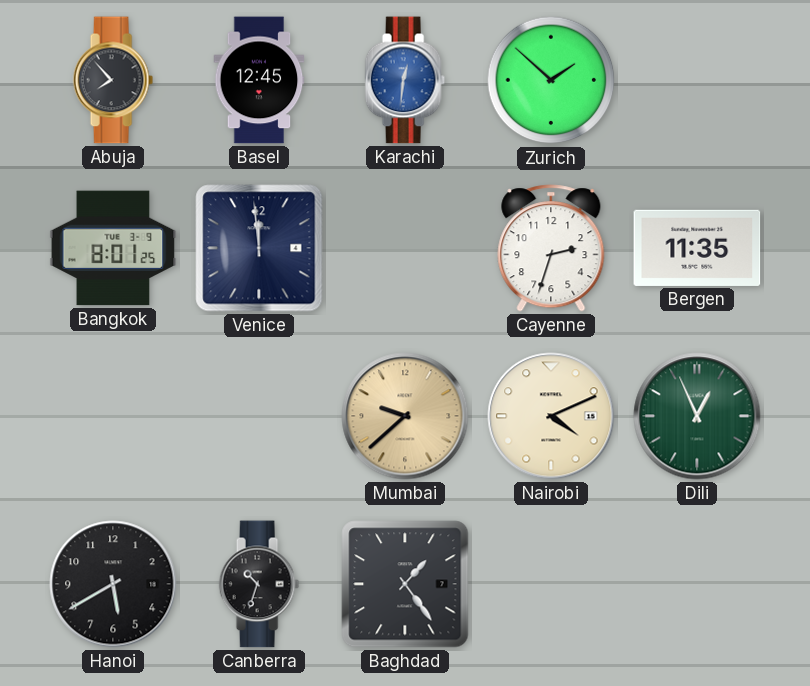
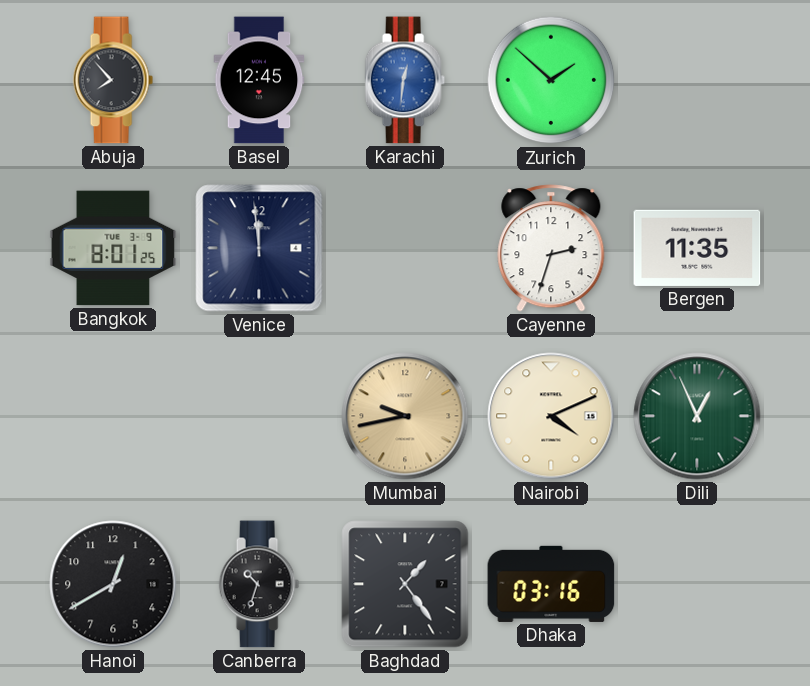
Mumbai: 9:38 -> 9:43
Hanoi: 5:40 -> 12:40
Dhaka: none -> 03:16
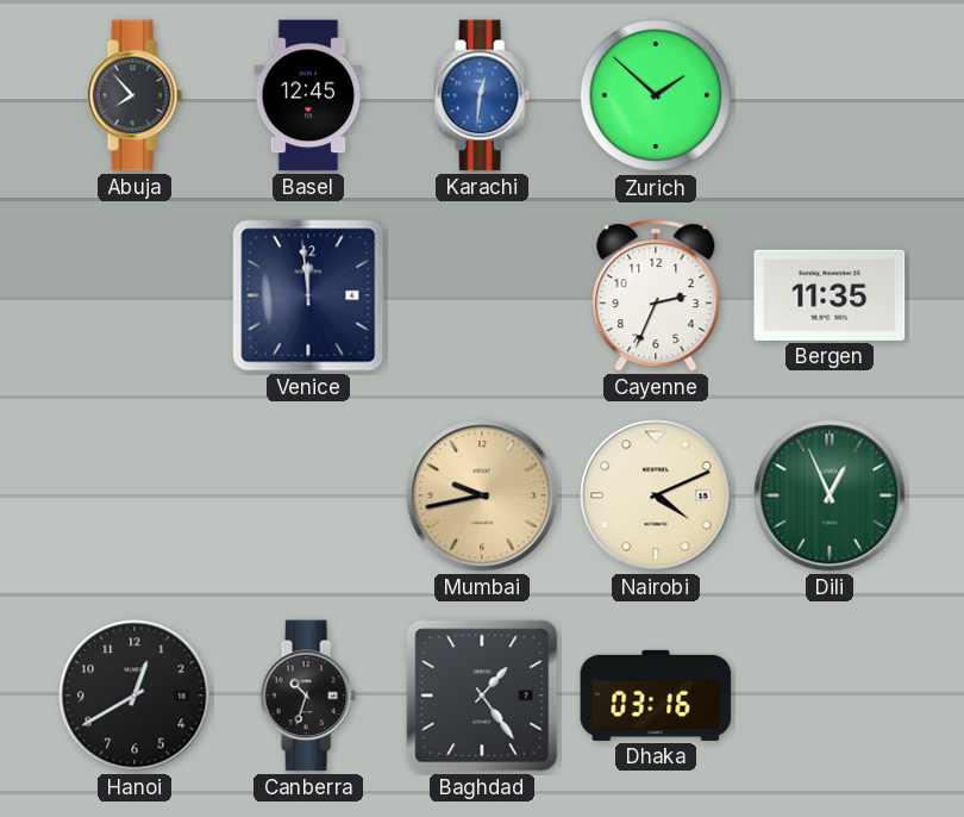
Bangkok: 8:01 -> none
Cayenne: 2:33 -> 2:34
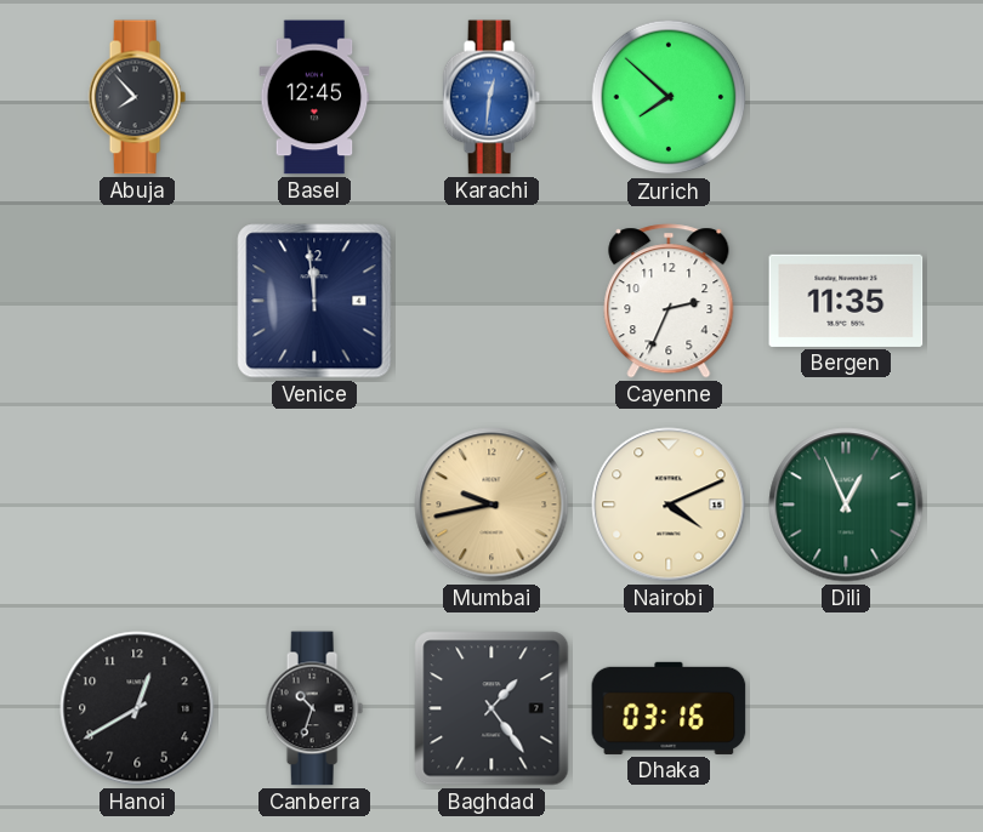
Zurich: 1:52 -> 7:52
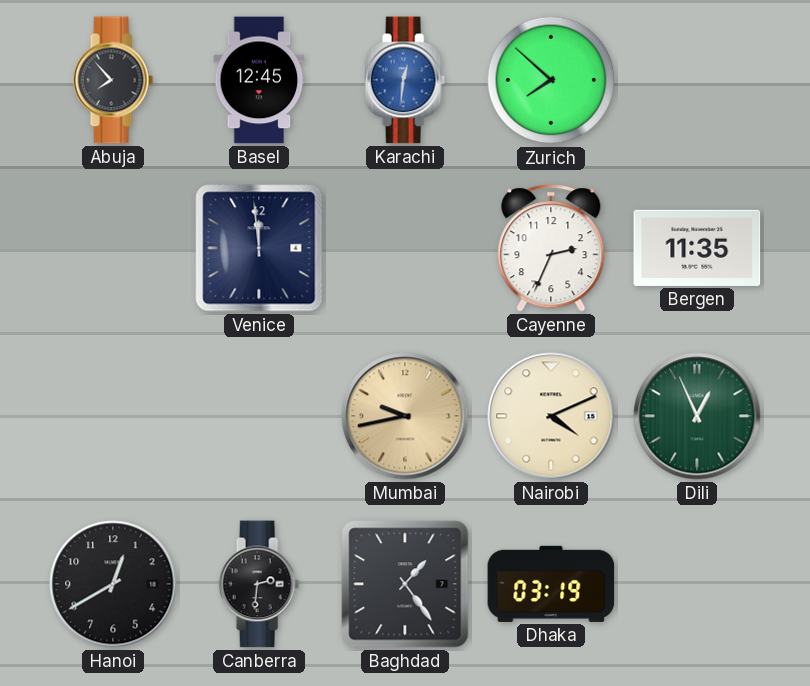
Canberra: 10:33 -> 2:31
Dhaka: 03:16 -> 03:19
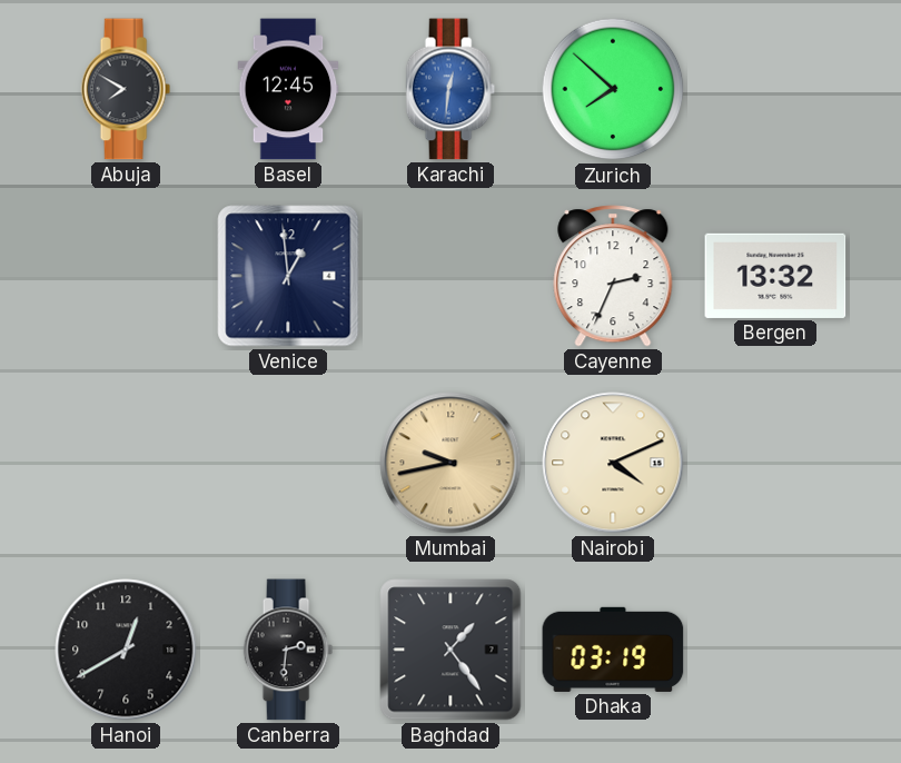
Abuja: 7:53 -> 7:50
Venice: 11:59 -> 12:59
Bergen: 11:35 -> 13:32
Dili: 12:56 -> none
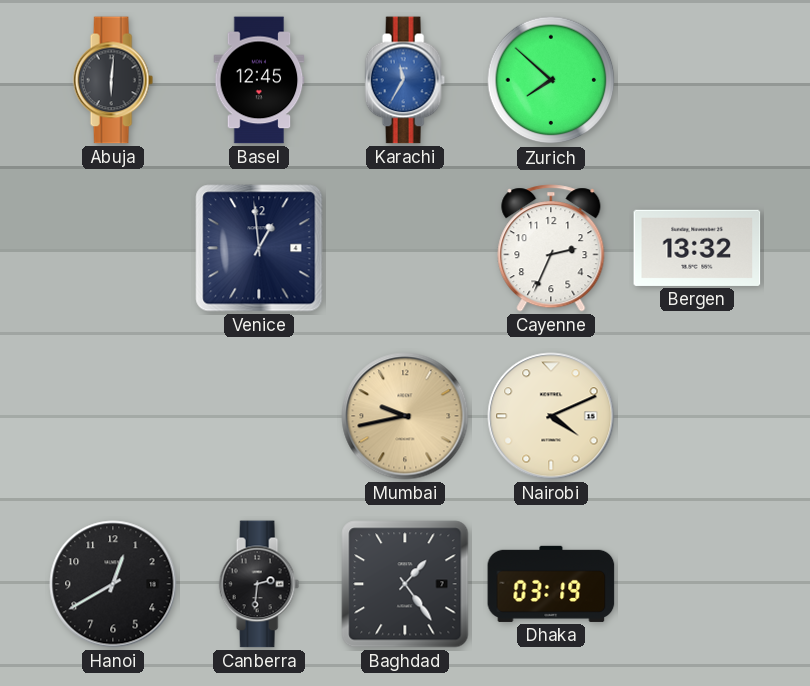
Abuja: 7:50 -> 6:01
Karachi: 12:31 -> 11:35
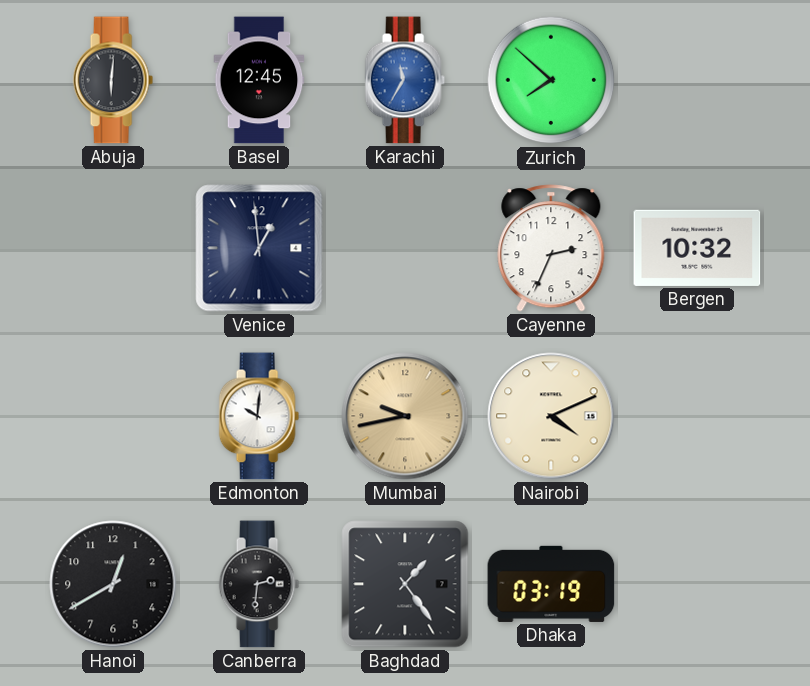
Bergen: 13:32 -> 10:32
Edmonton: none -> 10:01
